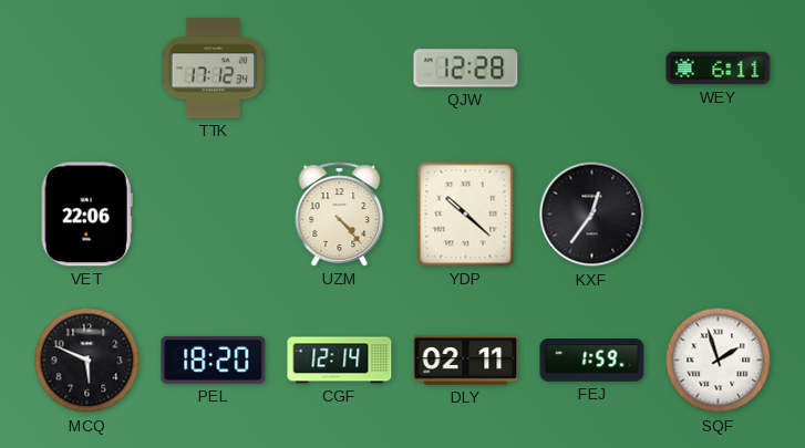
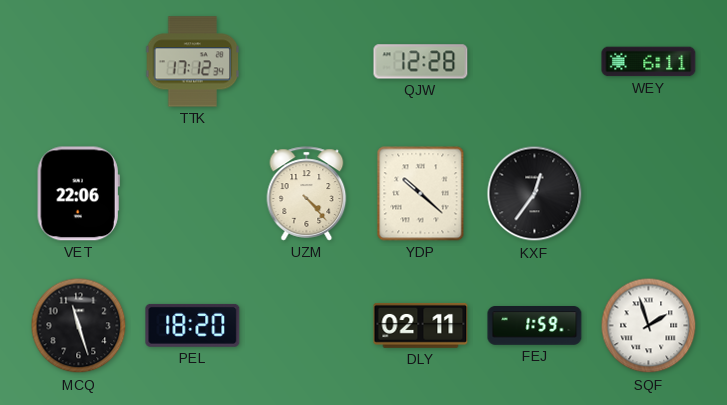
MCQ: 5:49 -> 11:27
CGF: 12:14 -> none
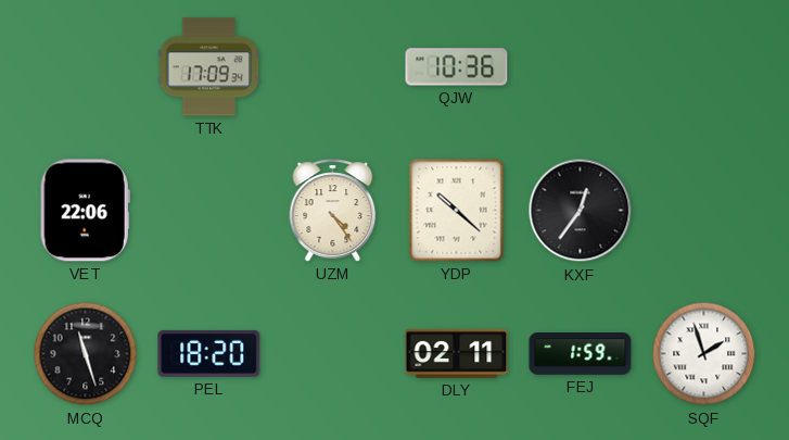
TTK: 17:12 -> 17:09
QJW: 12:28 -> 10:36
WEY: 6:11 -> none
UZM: 4:23 -> 4:24
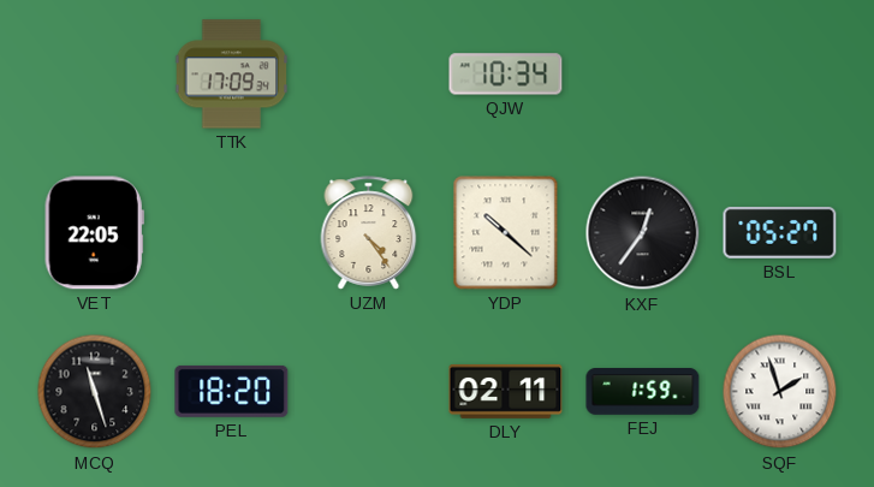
QJW: 10:36 -> 10:34
VET: 22:06 -> 22:05
BSL: none -> 05:27
